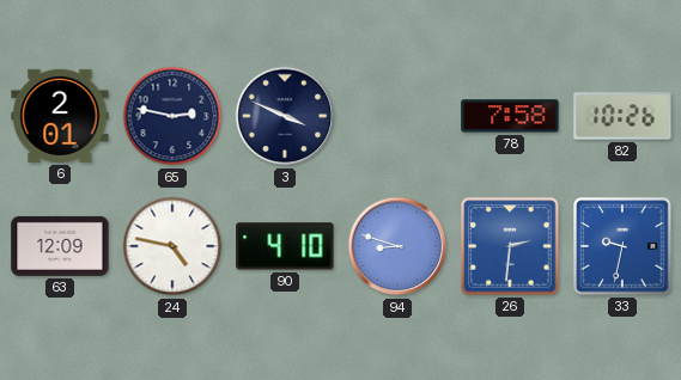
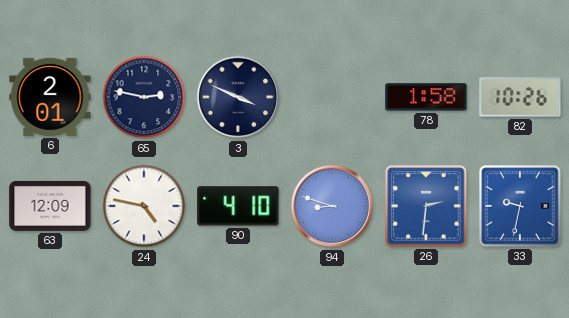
78: 7:58 -> 1:58
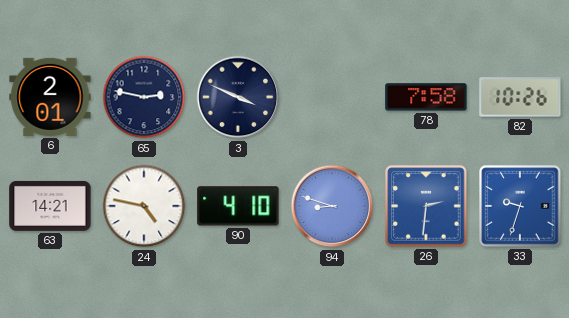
78: 1:58 -> 7:58
63: 12:09 -> 14:21
33: 9:32 -> 9:33
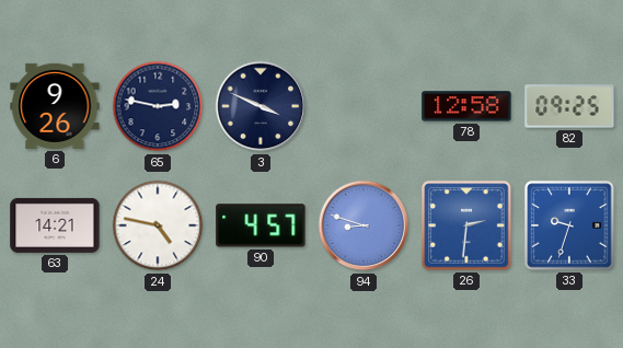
6: 2:01 -> 9:26
78: 7:58 -> 12:58
82: 10:26 -> 09:25
90: 4:10 -> 4:57
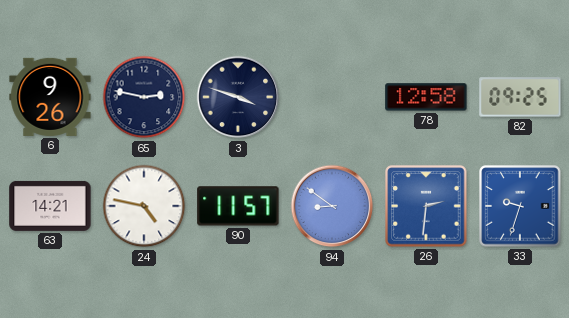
3: 3:49 -> 3:48
90: 4:57 -> 11:57
94: 8:48 -> 8:51
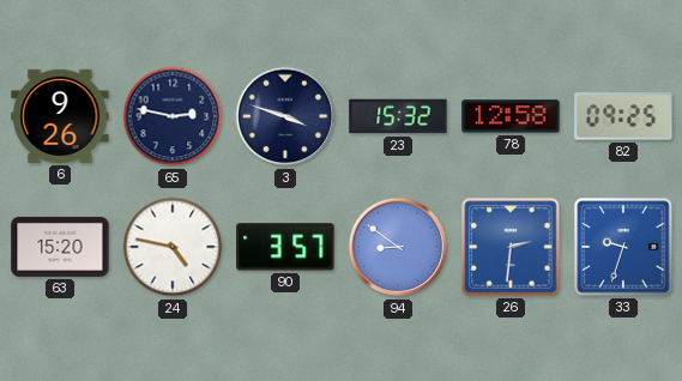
23: none -> 15:32
63: 14:21 -> 15:20
90: 11:57 -> 3:57
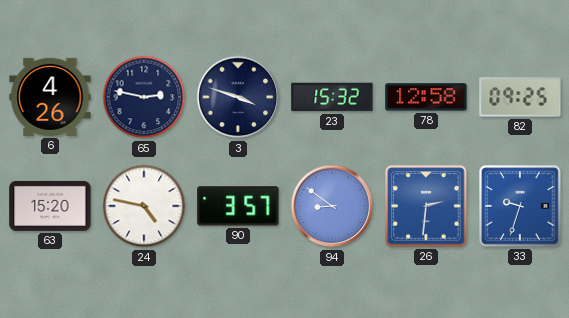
6: 9:26 -> 4:26
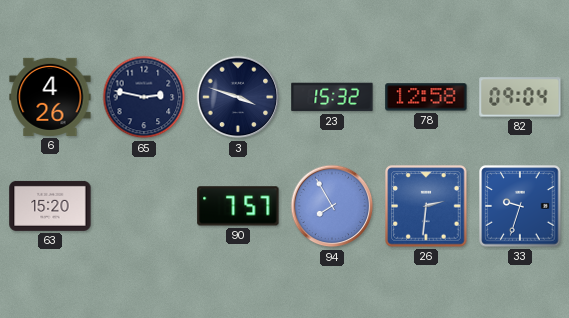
82: 09:25 -> 09:04
24: 4:47 -> none
90: 3:57 -> 7:57
94: 8:51 -> 7:55
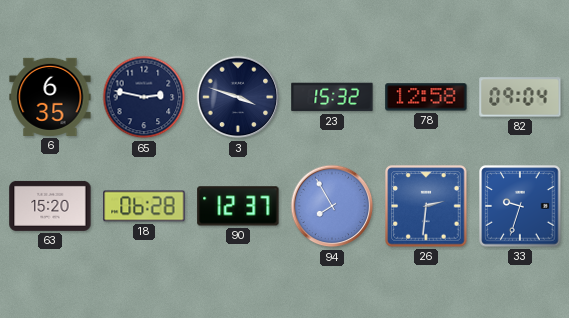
6: 4:26 -> 6:35
18: none -> 06:28
90: 7:57 -> 12:37
